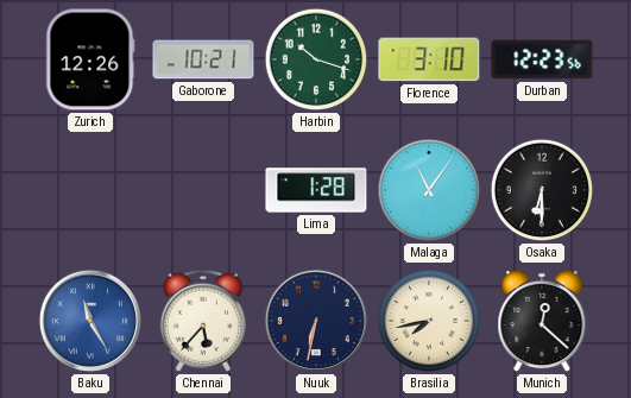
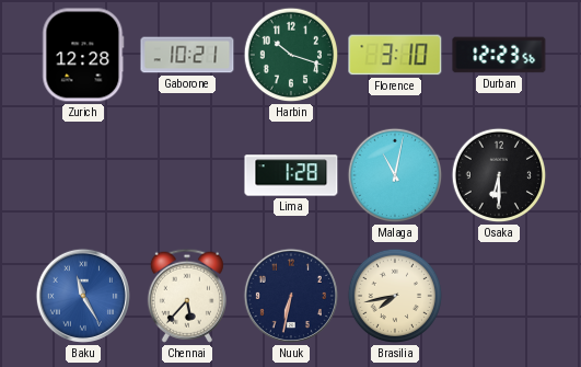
Zurich: 12:26 -> 12:28
Malaga: 11:06 -> 11:02
Munich: 12:22 -> none
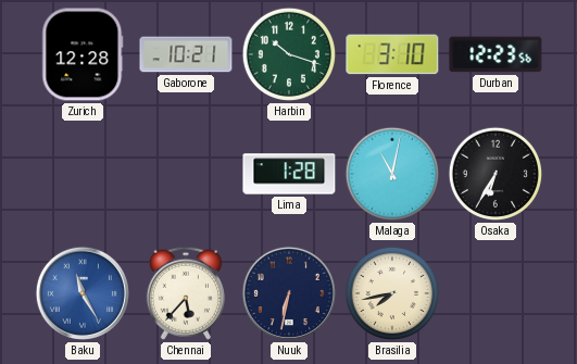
Osaka: 6:30 -> 6:35
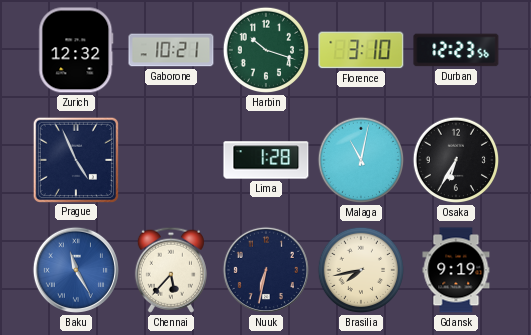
Zurich: 12:28 -> 12:32
Prague: none -> 4:56
Gdansk: none -> 9:19
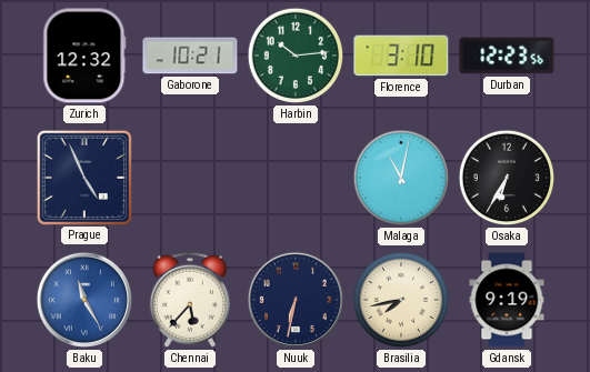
Harbin: 10:18 -> 10:14
Lima: 1:28 -> none
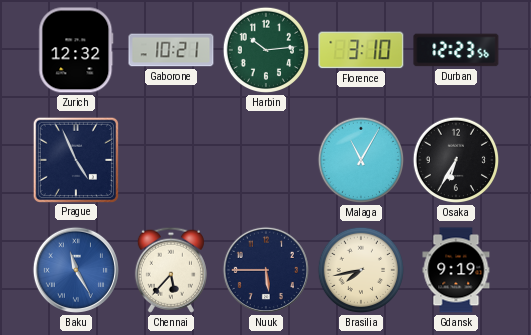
Malaga: 11:02 -> 11:05
Nuuk: 6:32 -> 5:45
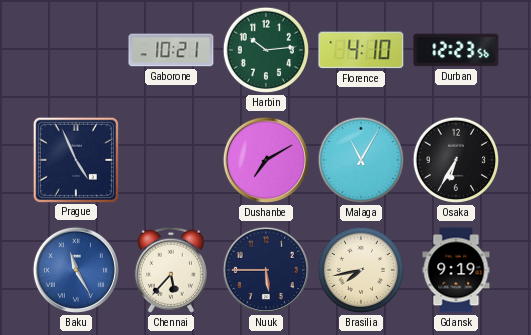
Zurich: 12:32 -> none
Florence: 3:10 -> 4:10
Dushanbe: none -> 7:10
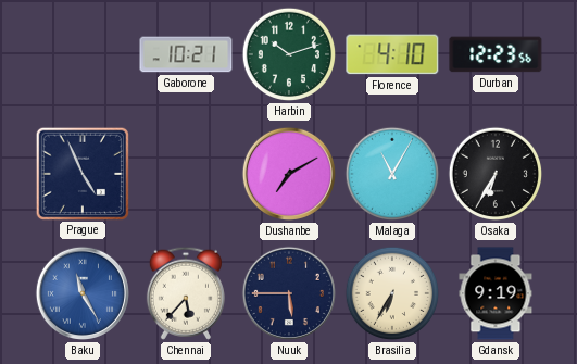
Harbin: 10:14 -> 10:12
Brasilia: 7:43 -> 6:35
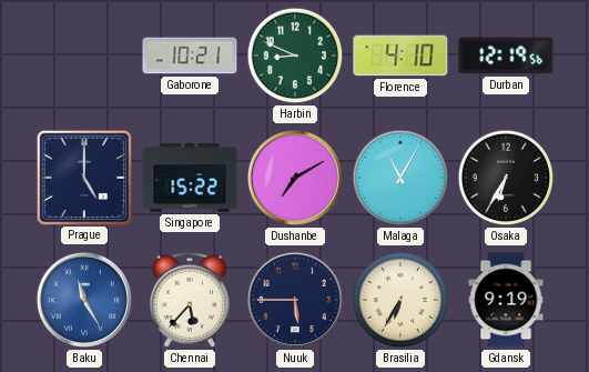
Harbin: 10:12 -> 8:49
Durban: 12:23 -> 12:19
Prague: 4:56 -> 5:00
Singapore: none -> 15:22
